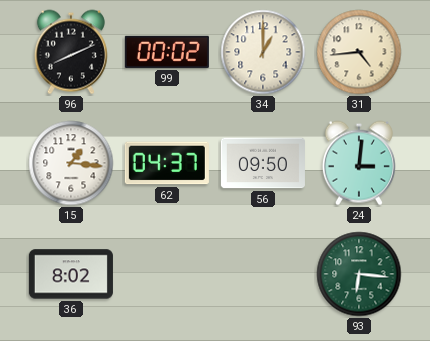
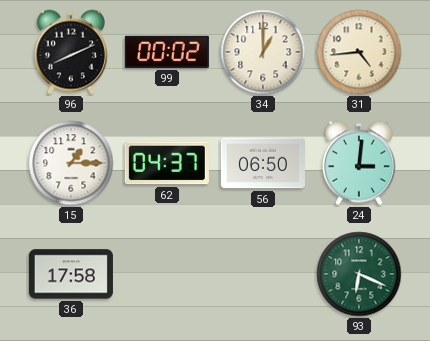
15: 1:16 -> 1:15
56: 09:50 -> 06:50
36: 8:02 -> 17:58
93: 6:16 -> 6:19
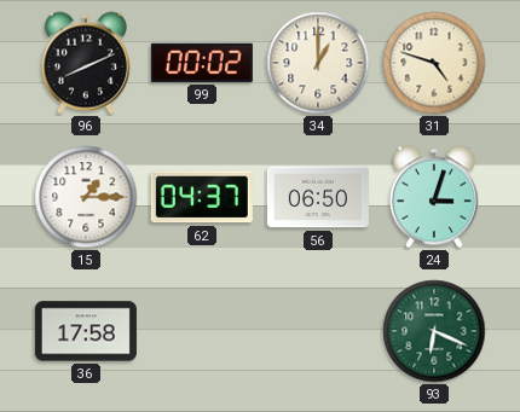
31: 4:44 -> 4:48
24: 3:01 -> 3:03
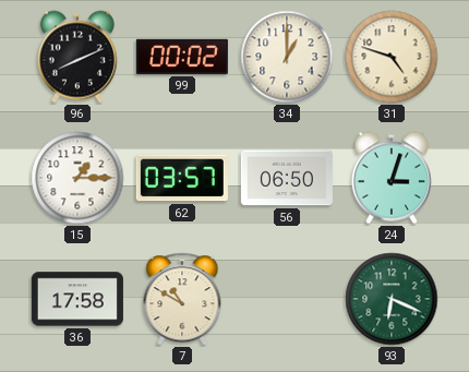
62: 04:37 -> 03:57
7: none -> 10:50
